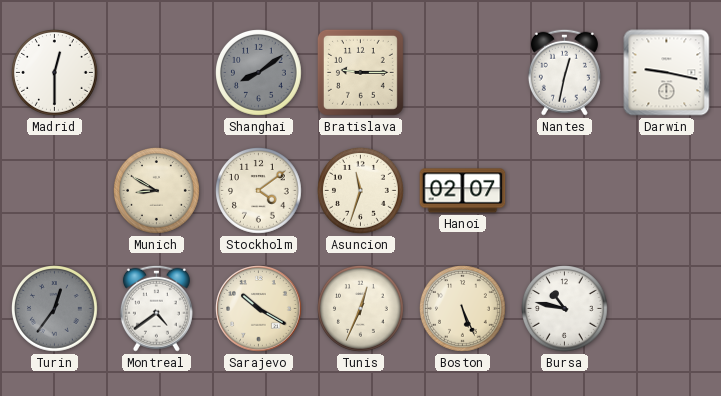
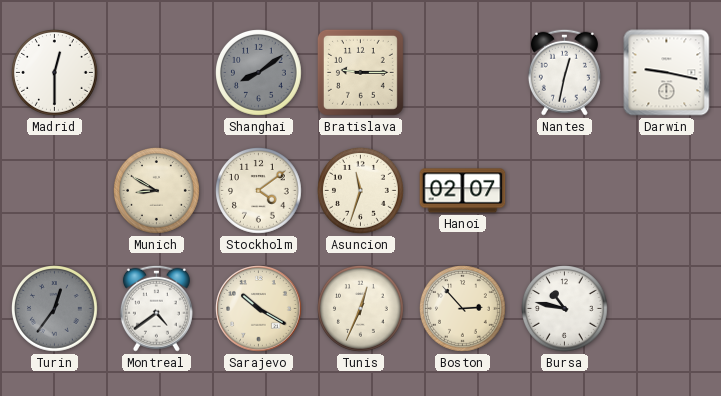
Boston: 5:26 -> 2:53
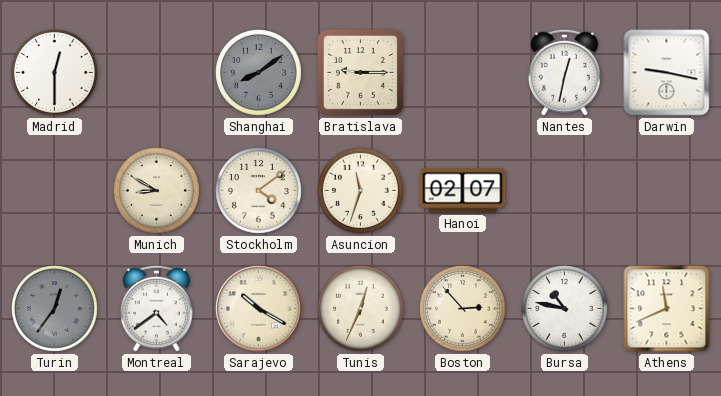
Athens: none -> 11:41
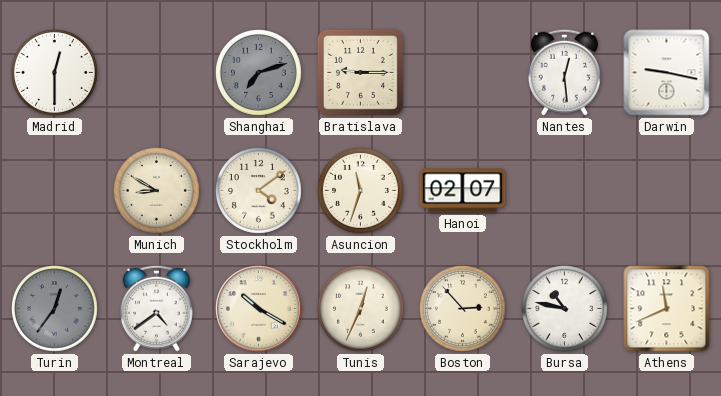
Shanghai: 8:09 -> 7:12
Nantes: 12:32 -> 12:29
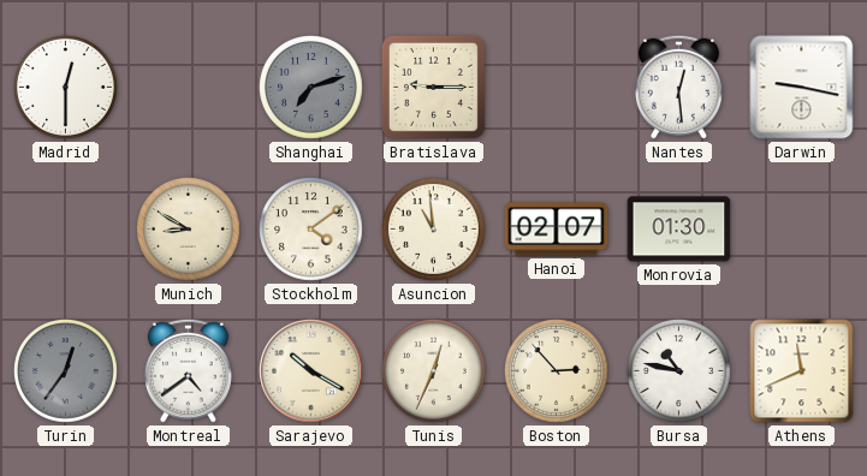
Asuncion: 11:33 -> 10:59
Monrovia: none -> 01:30
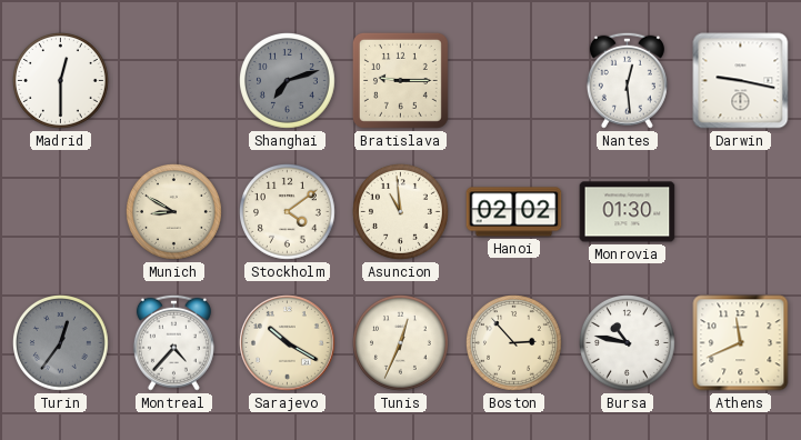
Hanoi: 02:07 -> 02:02
Montreal: 4:39 -> 4:37
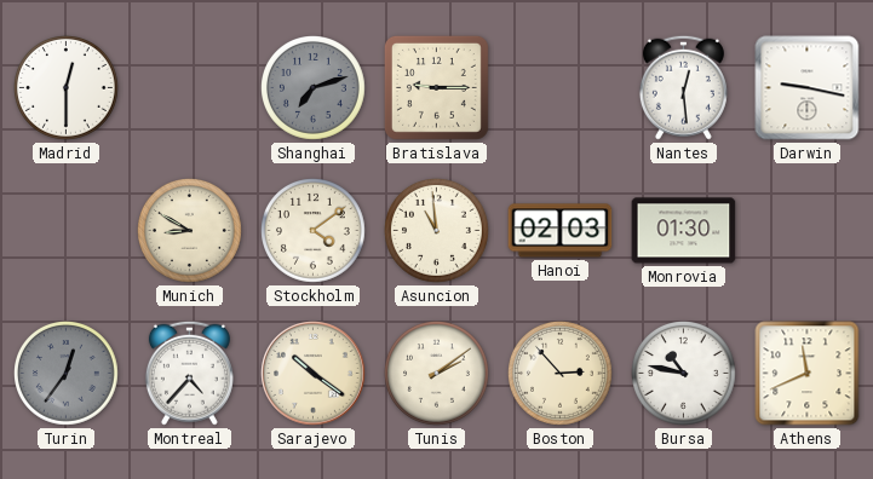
Hanoi: 02:02 -> 02:03
Sarajevo: 10:20 -> 10:21
Tunis: 12:34 -> 2:09
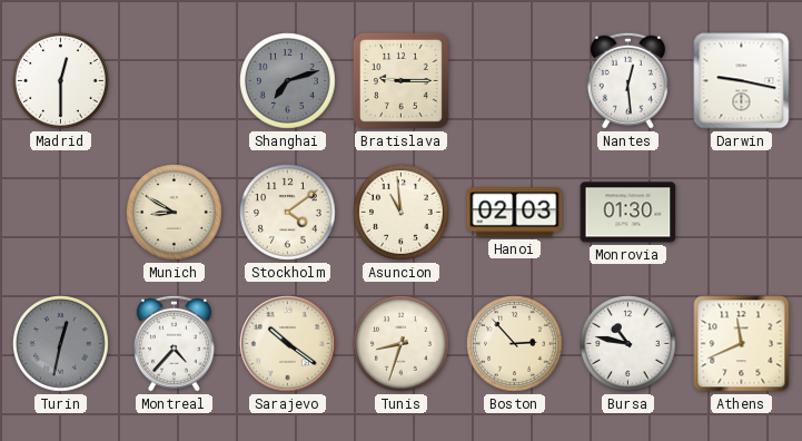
Turin: 12:36 -> 12:32
Tunis: 2:09 -> 8:33
